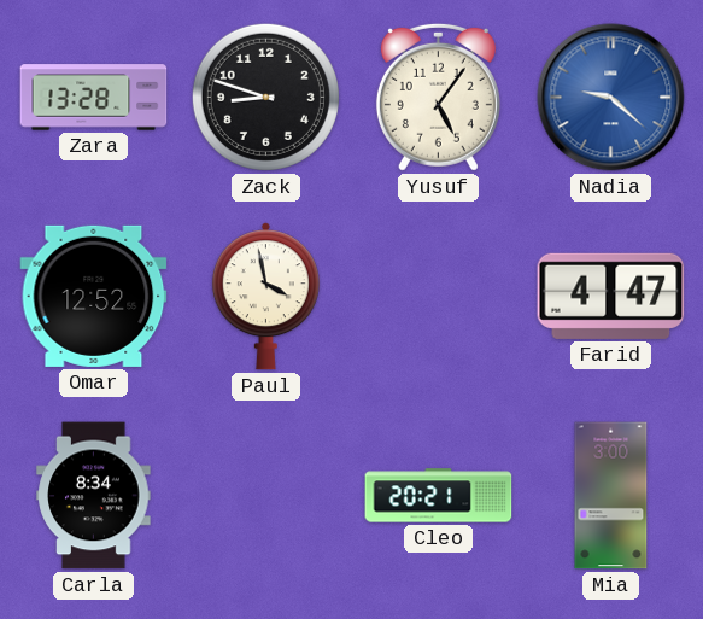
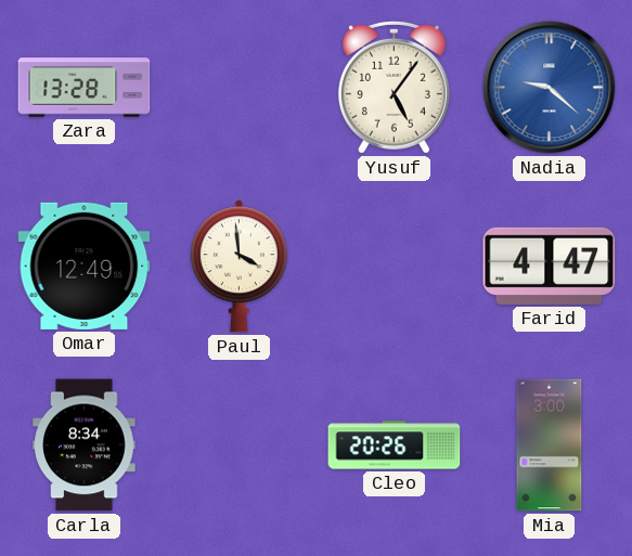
Zack: 8:48 -> none
Omar: 12:52 -> 12:49
Paul: 3:58 -> 3:59
Cleo: 20:21 -> 20:26
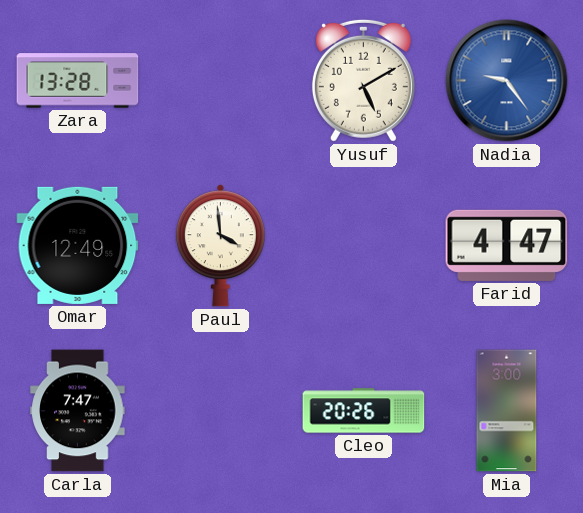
Yusuf: 5:06 -> 5:10
Nadia: 9:22 -> 9:24
Carla: 8:34 -> 7:47
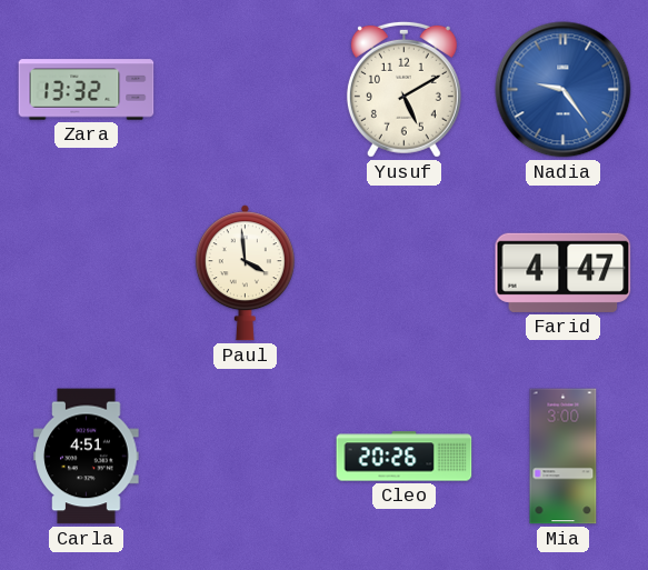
Zara: 13:28 -> 13:32
Omar: 12:49 -> none
Carla: 7:47 -> 4:51
